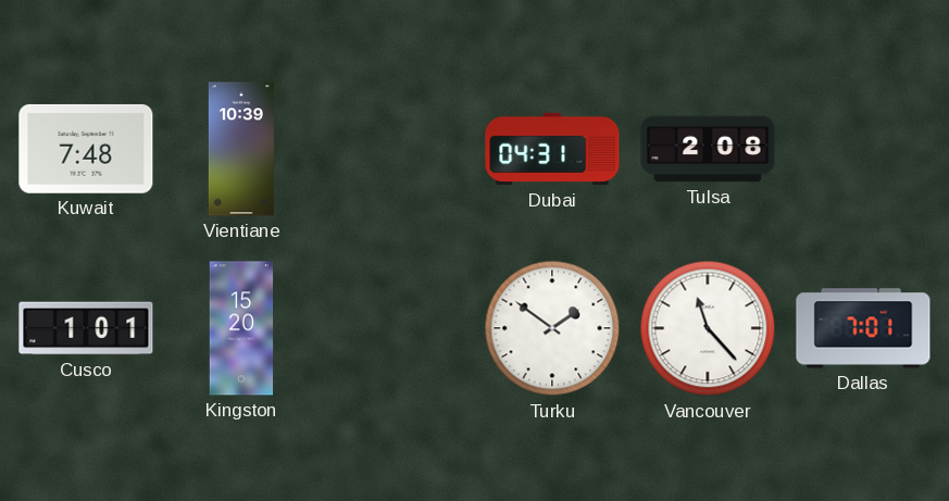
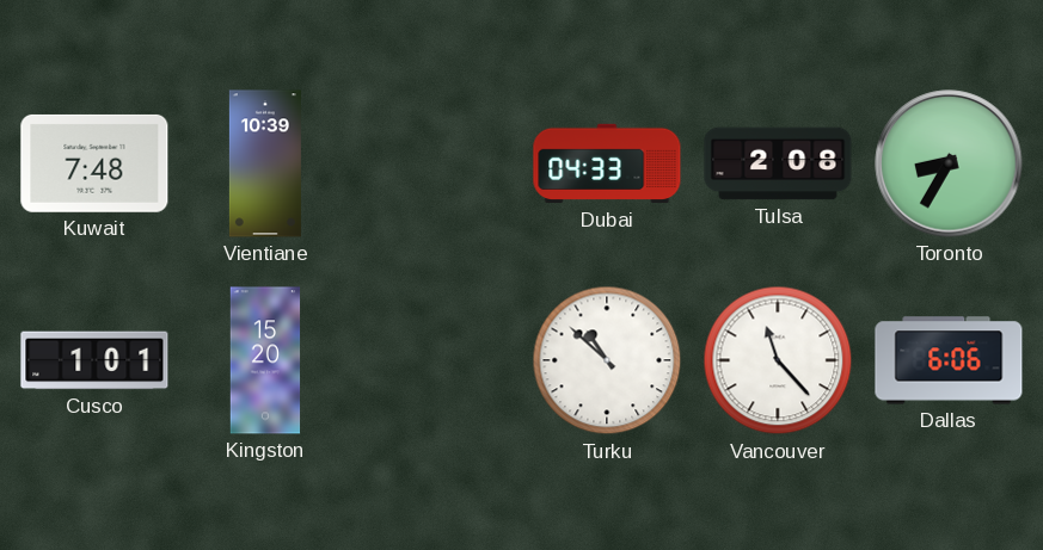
Dubai: 04:31 -> 04:33
Toronto: none -> 8:35
Turku: 1:51 -> 10:52
Dallas: 7:01 -> 6:06
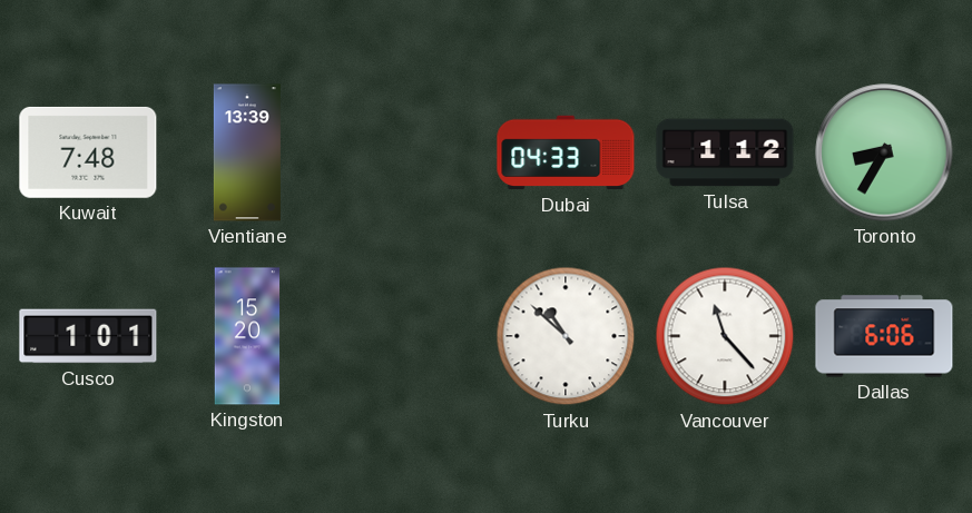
Vientiane: 10:39 -> 13:39
Tulsa: 2:08 -> 1:12
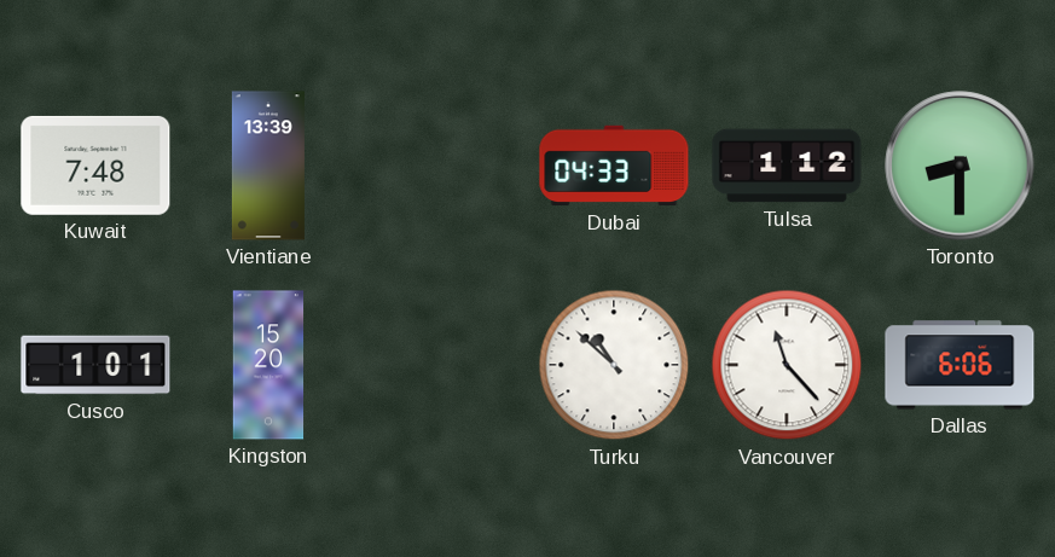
Toronto: 8:35 -> 8:30
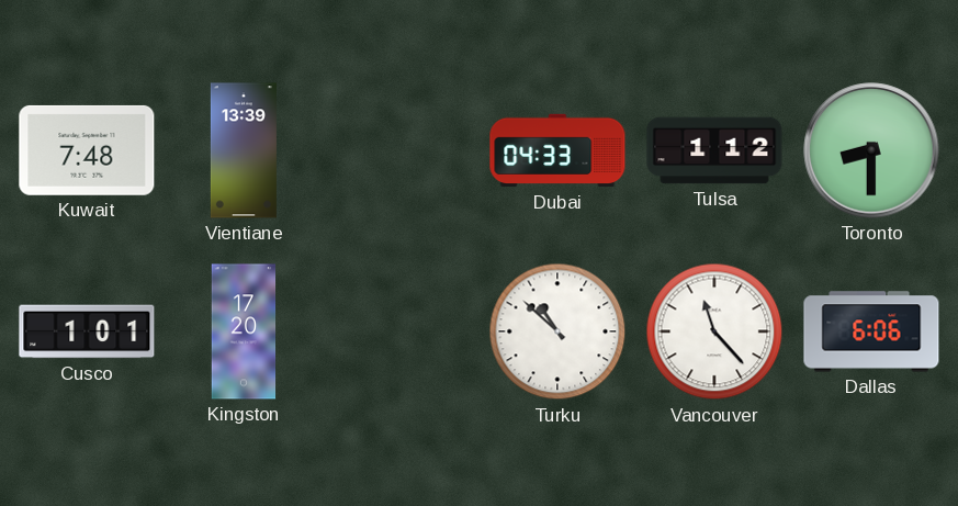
Kingston: 15:20 -> 17:20
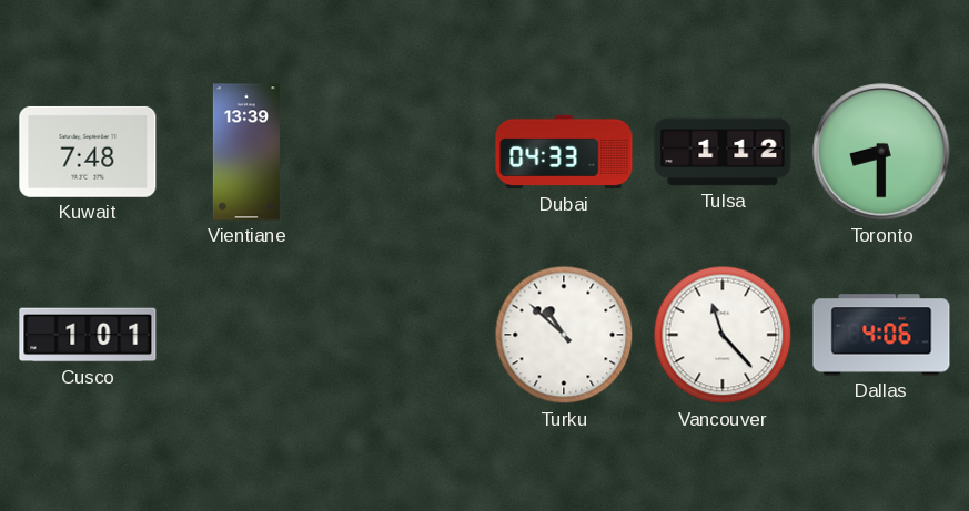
Kingston: 17:20 -> none
Dallas: 6:06 -> 4:06
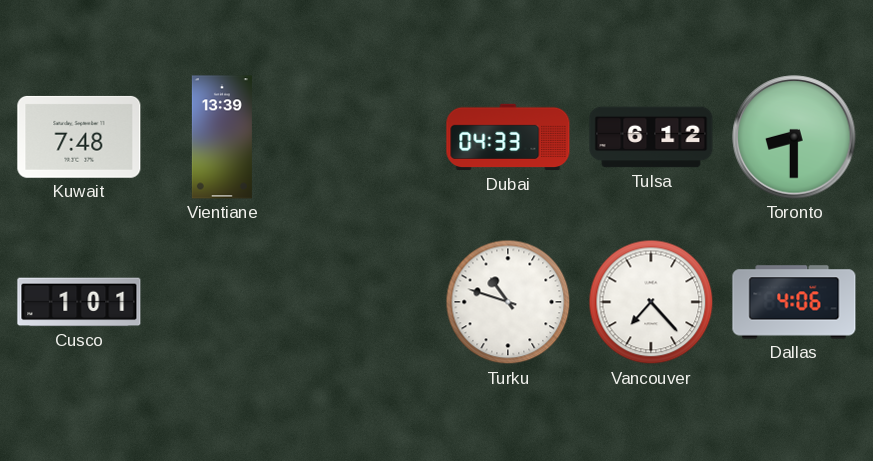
Tulsa: 1:12 -> 6:12
Turku: 10:52 -> 10:48
Vancouver: 11:23 -> 7:23
